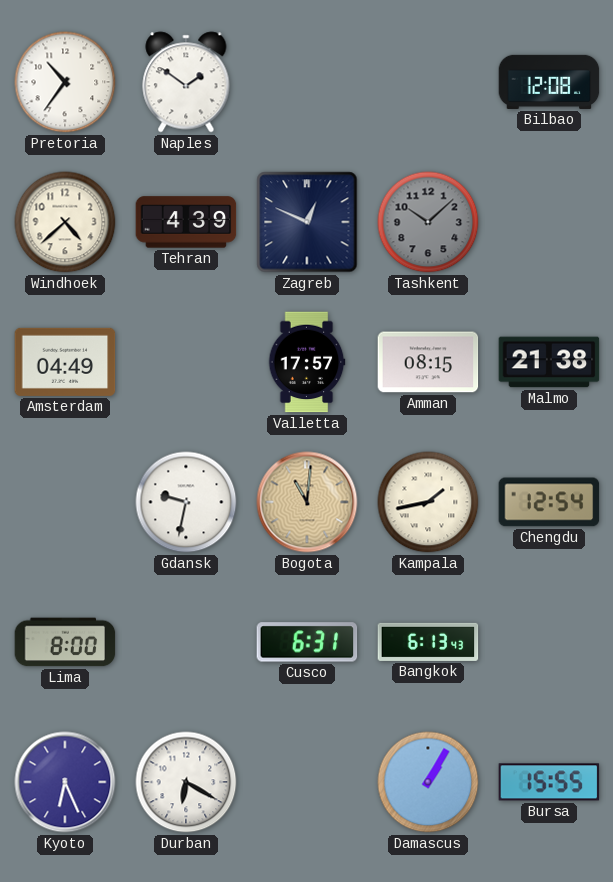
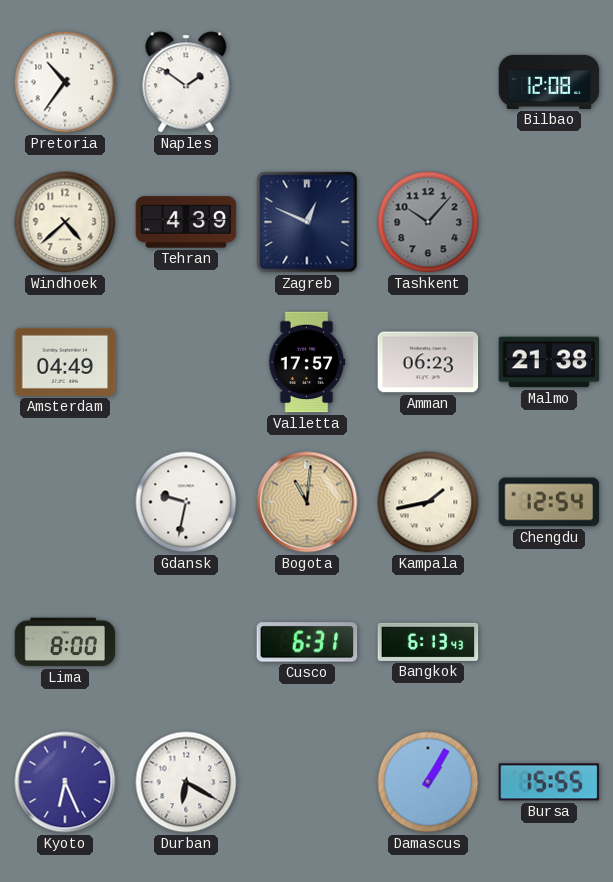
Tashkent: 10:08 -> 10:07
Amman: 08:15 -> 06:23
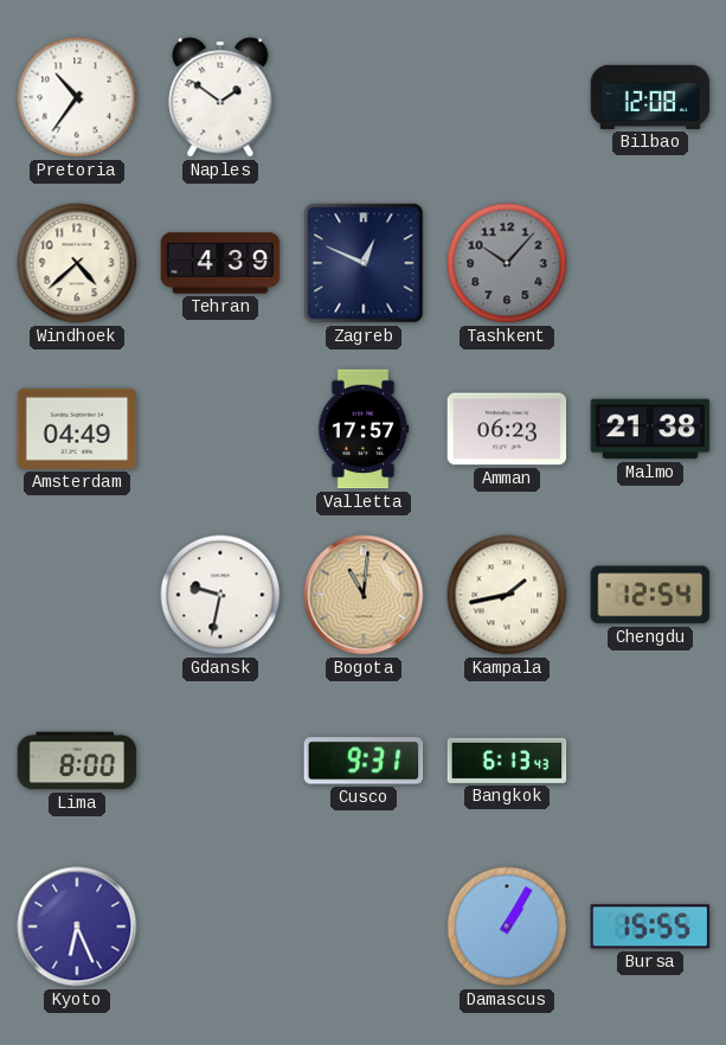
Cusco: 6:31 -> 9:31
Durban: 6:20 -> none
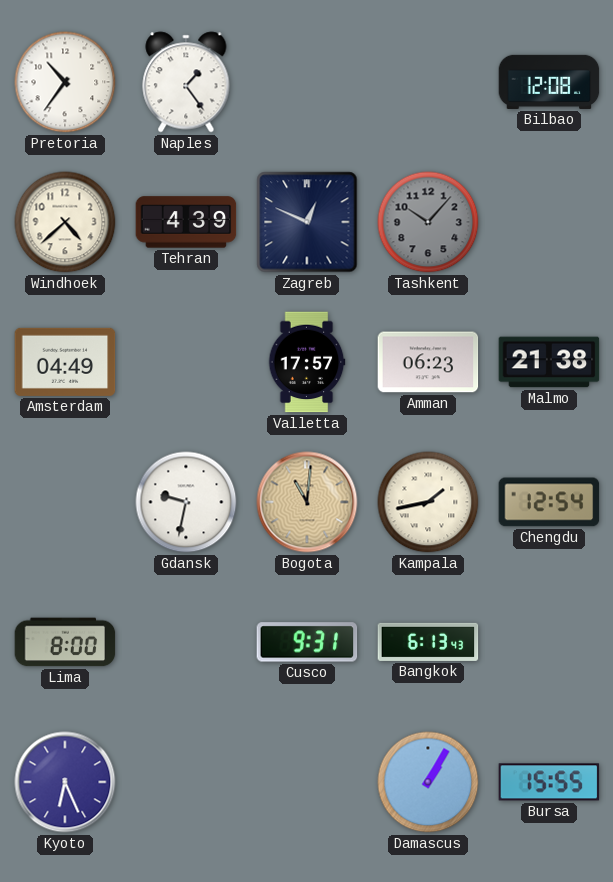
Naples: 1:51 -> 1:24
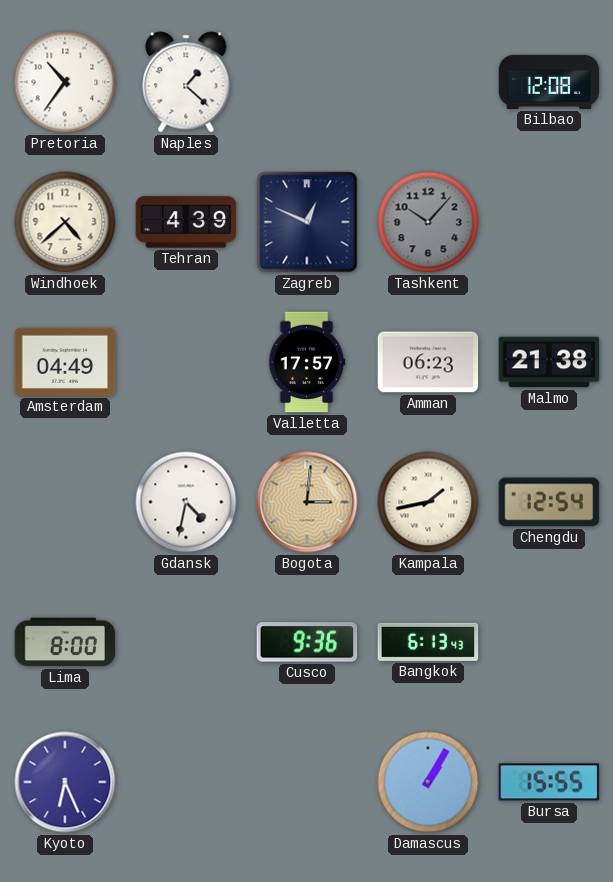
Naples: 1:24 -> 1:22
Gdansk: 9:32 -> 4:32
Bogota: 11:01 -> 3:01
Cusco: 9:31 -> 9:36
